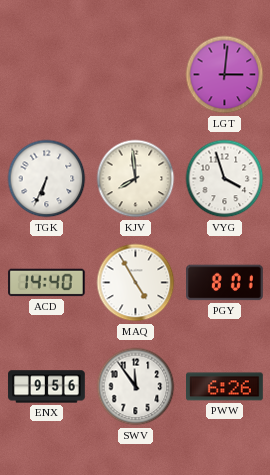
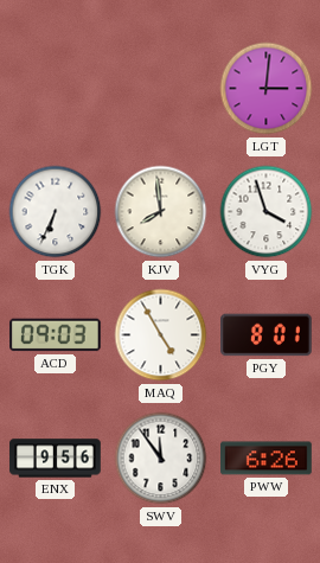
ACD: 14:40 -> 09:03
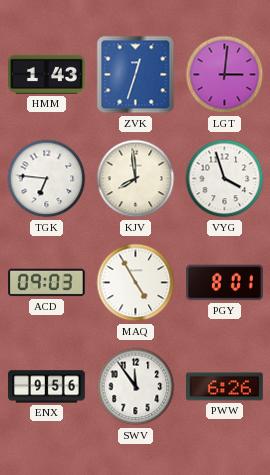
HMM: none -> 1:43
ZVK: none -> 12:33
TGK: 6:34 -> 6:46
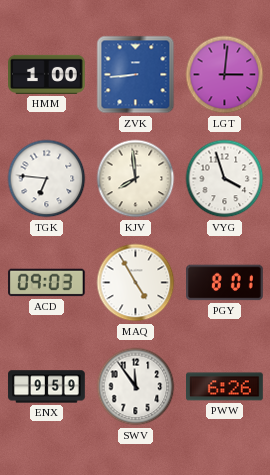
HMM: 1:43 -> 1:00
ZVK: 12:33 -> 8:44
ENX: 9:56 -> 9:59
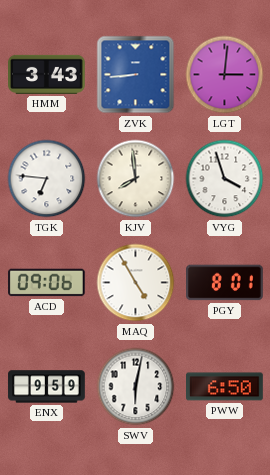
HMM: 1:00 -> 3:43
ACD: 09:03 -> 09:06
SWV: 11:54 -> 6:02
PWW: 6:26 -> 6:50
